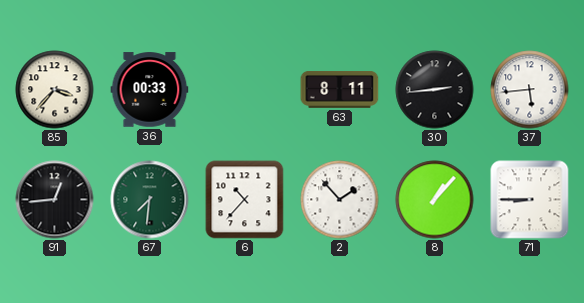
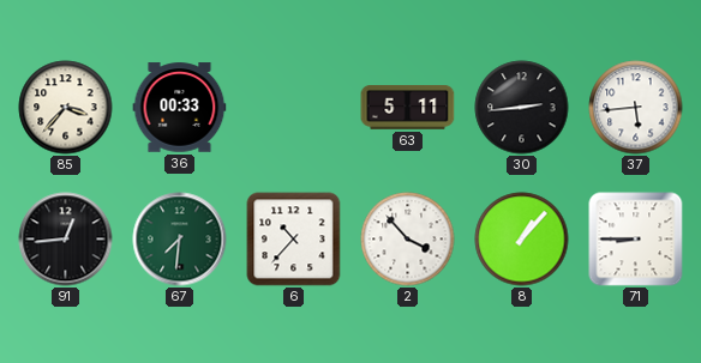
63: 8:11 -> 5:11
2: 1:53 -> 3:53
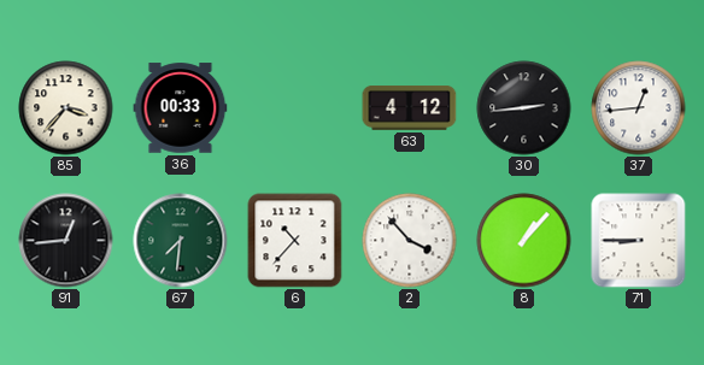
63: 5:11 -> 4:12
37: 5:44 -> 12:44
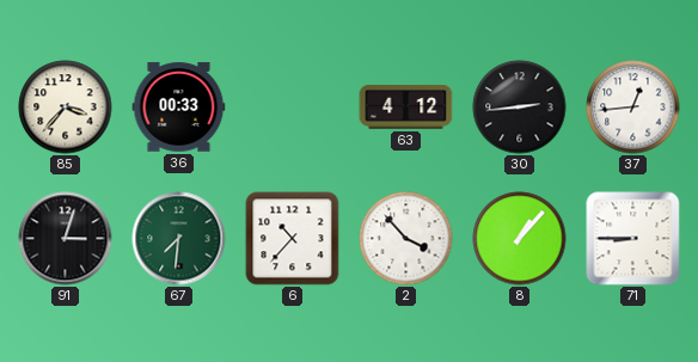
91: 12:44 -> 3:03
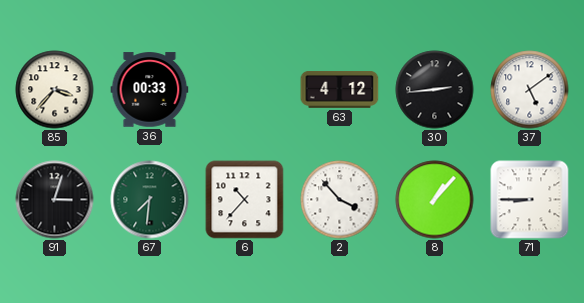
37: 12:44 -> 5:09
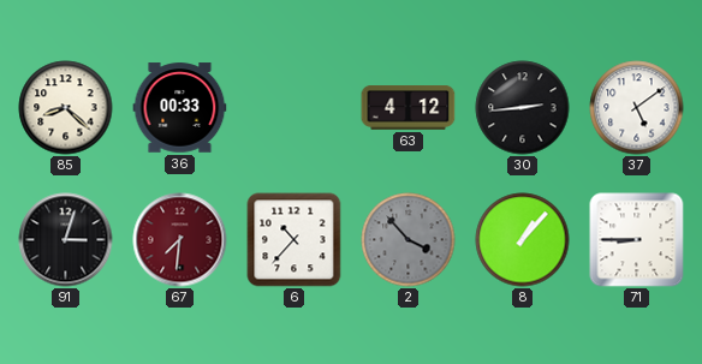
85: 3:37 -> 8:22
67 dial: green -> burgundy
2 dial: white -> grey
